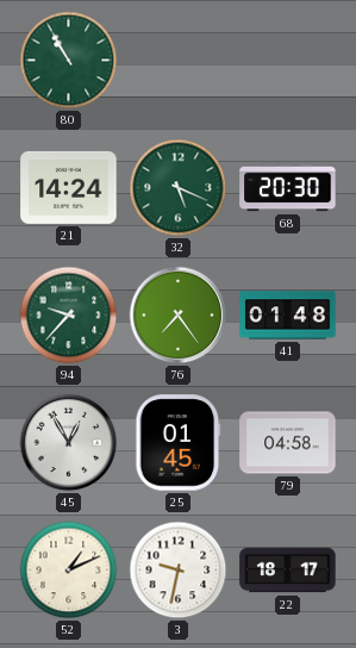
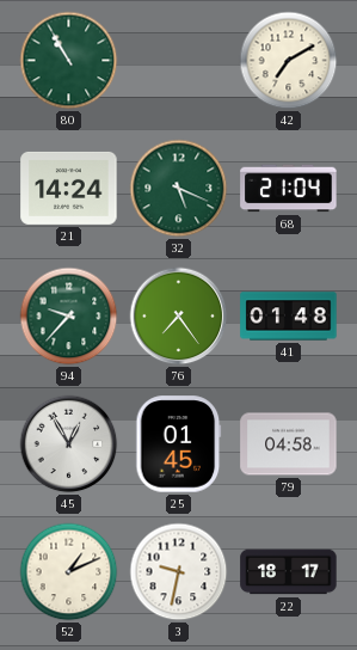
42: none -> 7:10
68: 20:30 -> 21:04
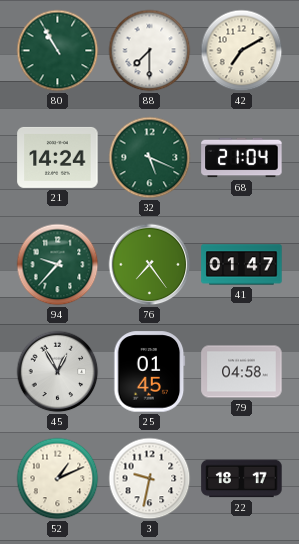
88: none -> 7:30
41: 01:48 -> 01:47
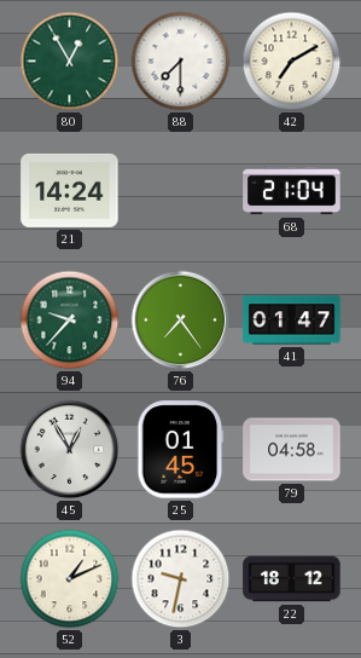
80: 10:55 -> 12:55
32: 5:19 -> none
22: 18:17 -> 18:12
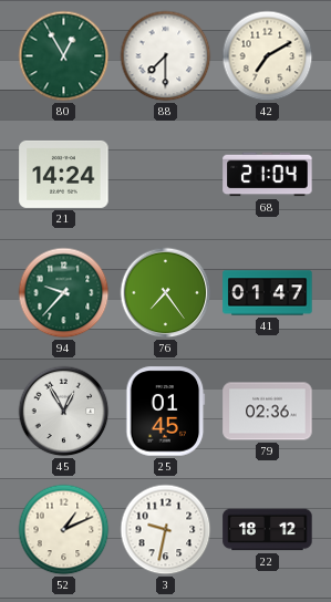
79: 04:58 -> 02:36
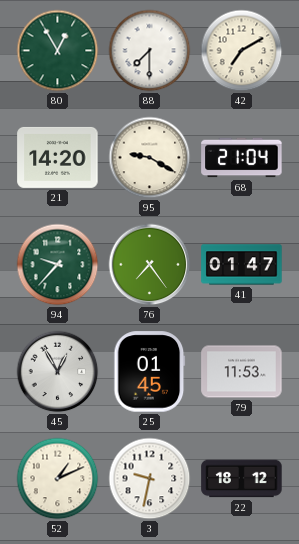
21: 14:24 -> 14:20
95: none -> 9:20
79: 02:36 -> 11:53
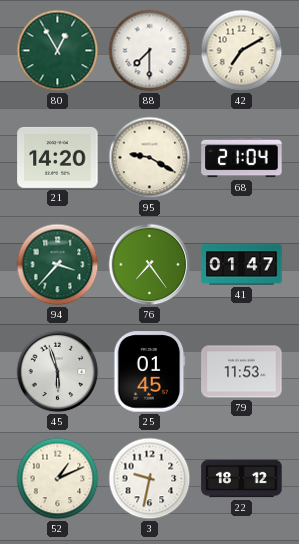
94: 9:37 -> 3:37
45: 12:55 -> 5:57
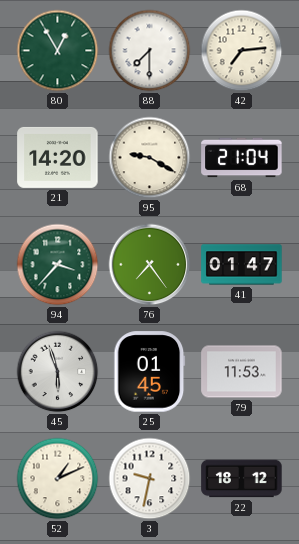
42: 7:10 -> 7:14
